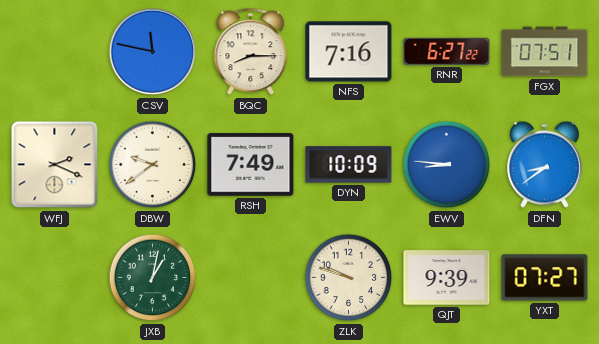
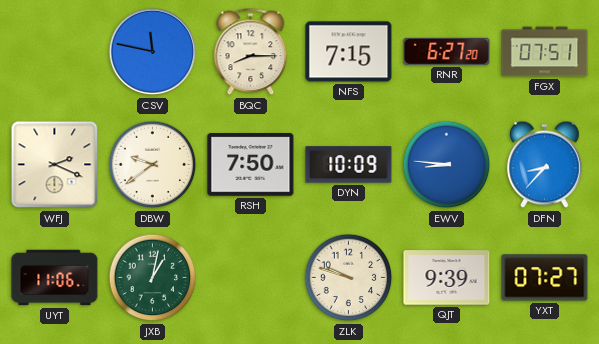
NFS: 7:16 -> 7:15
RNR: 6:27:22 -> 6:27:20
RSH: 7:49 -> 7:50
DFN: 8:39 -> 8:37
UYT: none -> 11:06
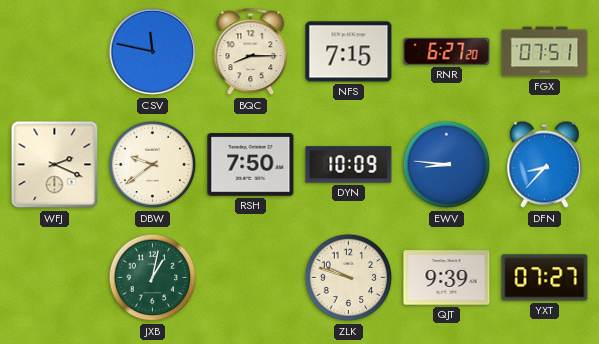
UYT: 11:06 -> none
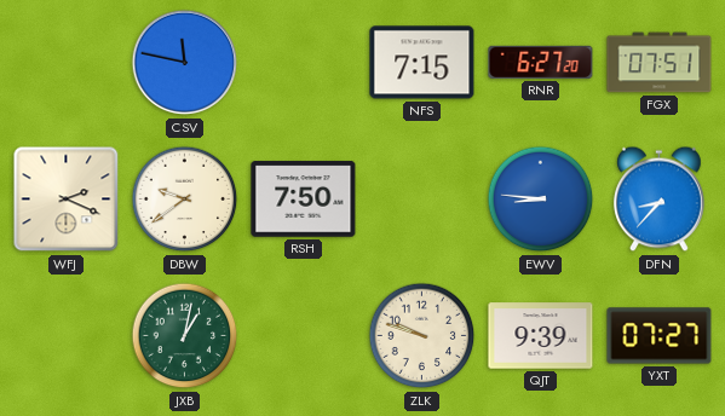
BQC: 8:15 -> none
DYN: 10:09 -> none
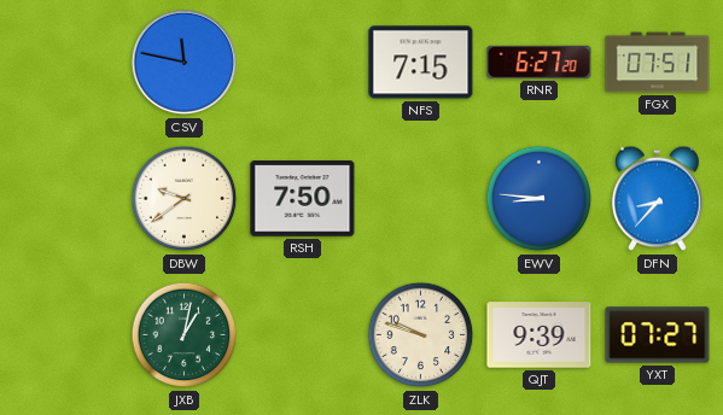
WFJ: 2:19 -> none
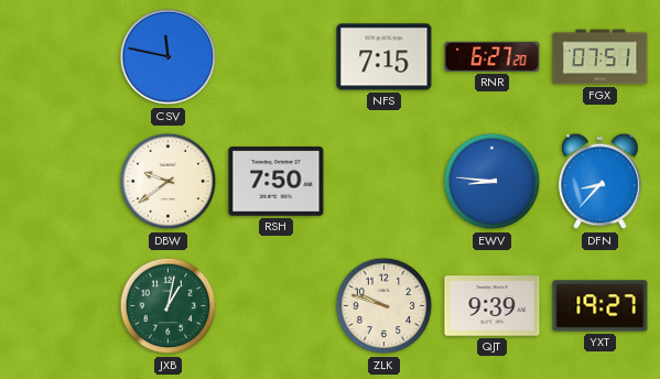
YXT: 07:27 -> 19:27
